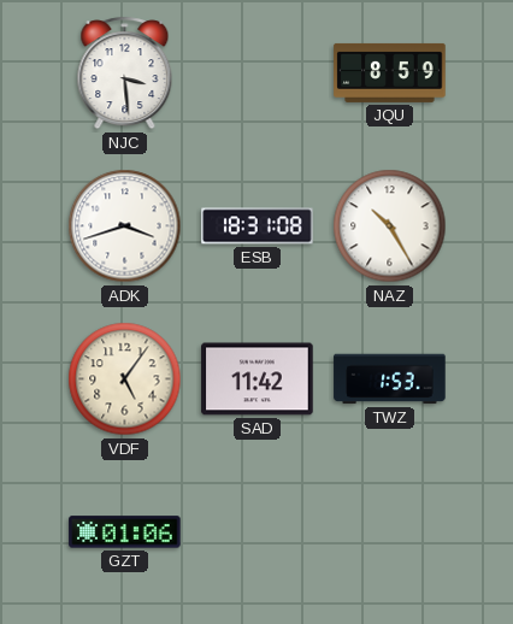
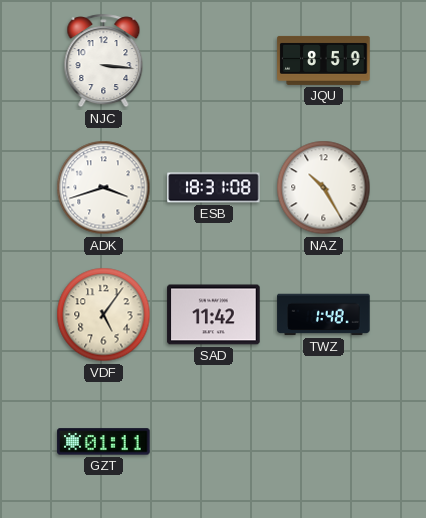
NJC: 3:29 -> 3:16
TWZ: 1:53 -> 1:48
GZT: 01:06 -> 01:11
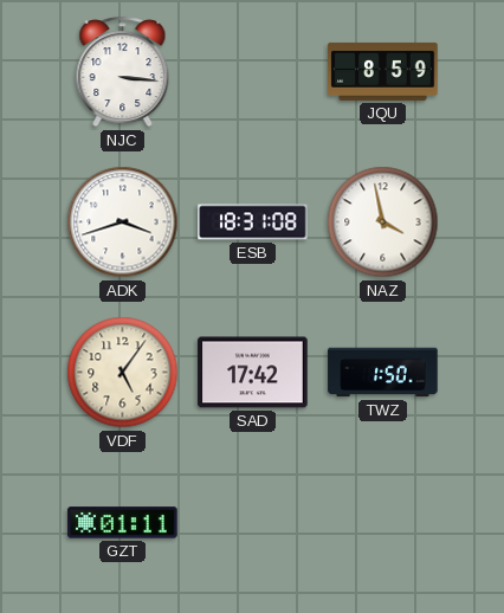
NAZ: 10:25 -> 3:58
SAD: 11:42 -> 17:42
TWZ: 1:48 -> 1:50
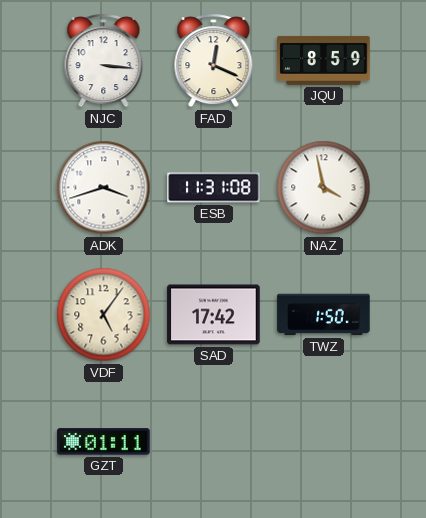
FAD: none -> 12:19
ESB: 18:31 -> 11:31
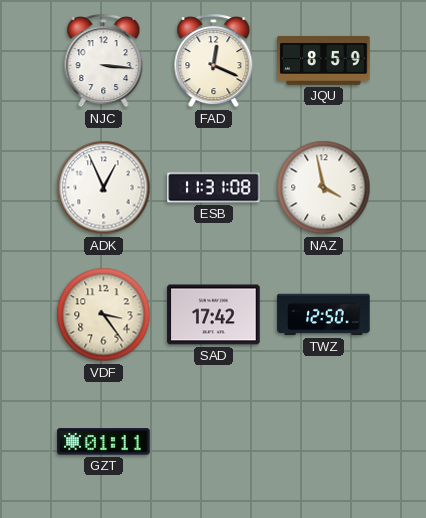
ADK: 3:42 -> 12:56
VDF: 5:06 -> 3:24
TWZ: 1:50 -> 12:50
